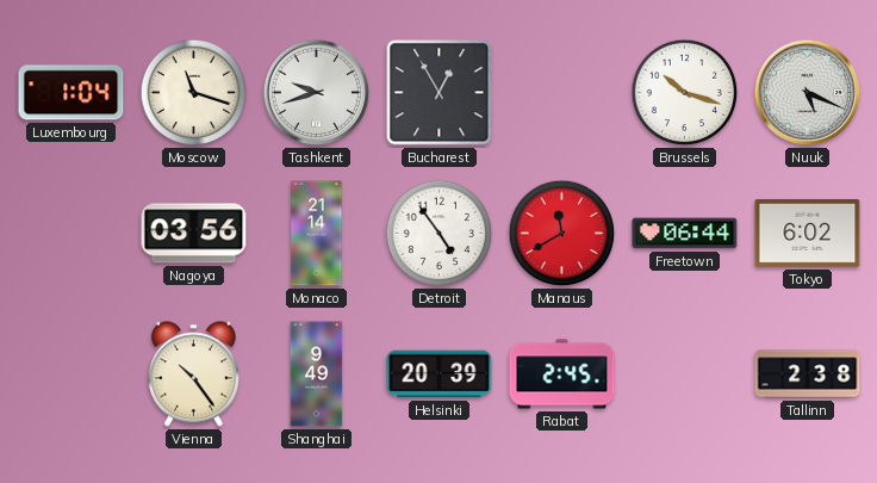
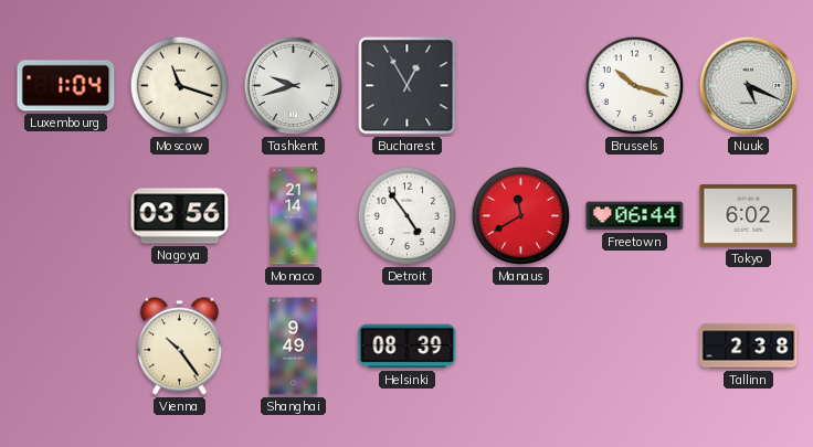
Helsinki: 20:39 -> 08:39
Rabat: 2:45 -> none
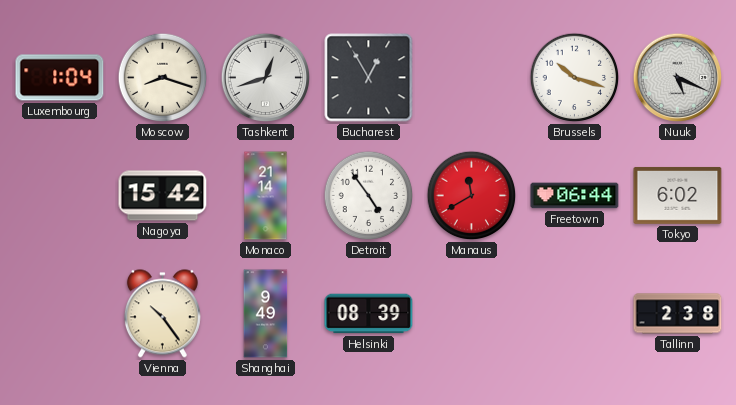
Moscow: 11:18 -> 8:18
Tashkent: 9:42 -> 12:42
Nagoya: 03:56 -> 15:42
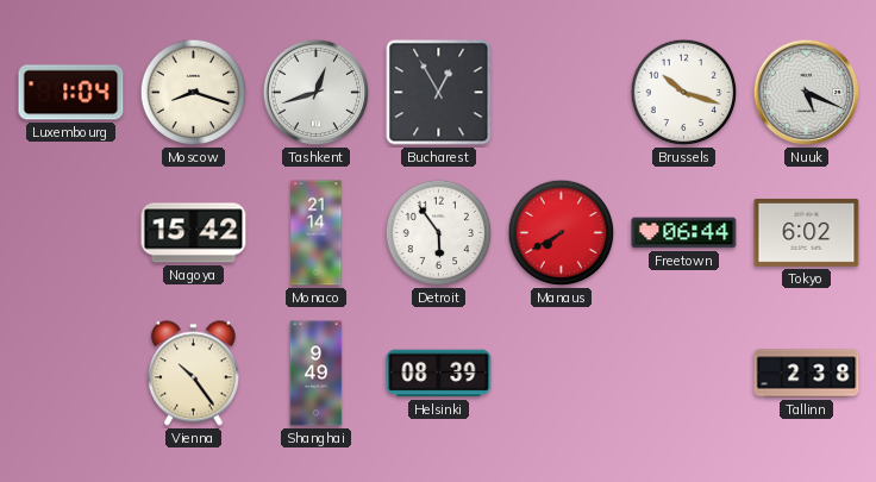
Detroit: 4:54 -> 5:54
Manaus: 11:40 -> 7:40
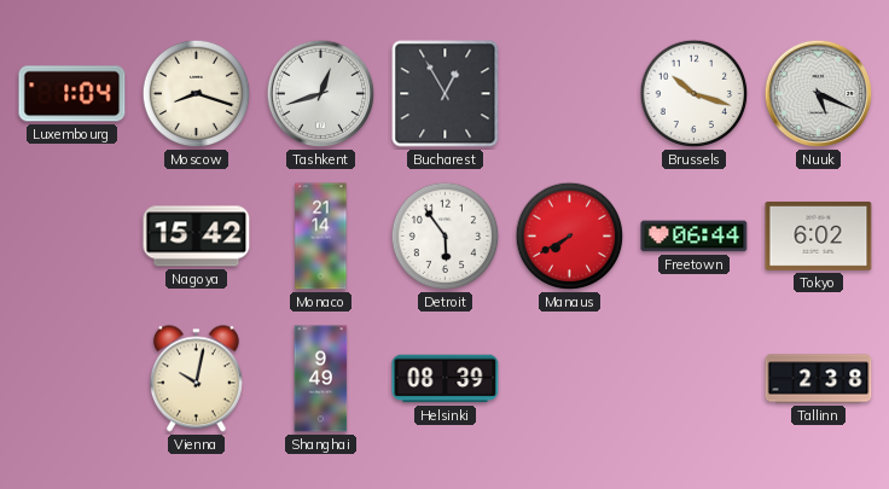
Vienna: 10:24 -> 10:02
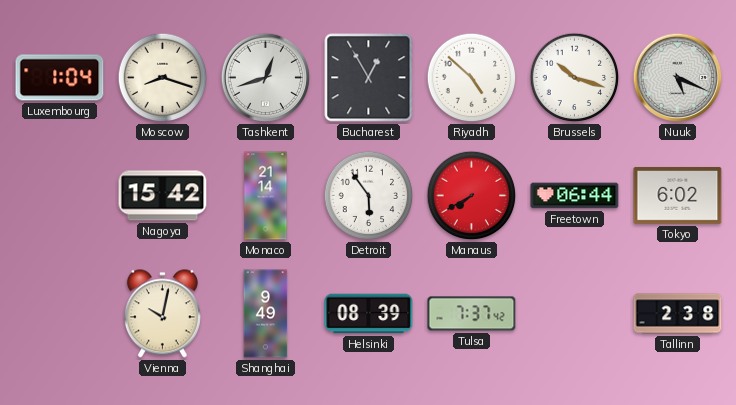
Riyadh: none -> 4:52
Tulsa: none -> 7:37
